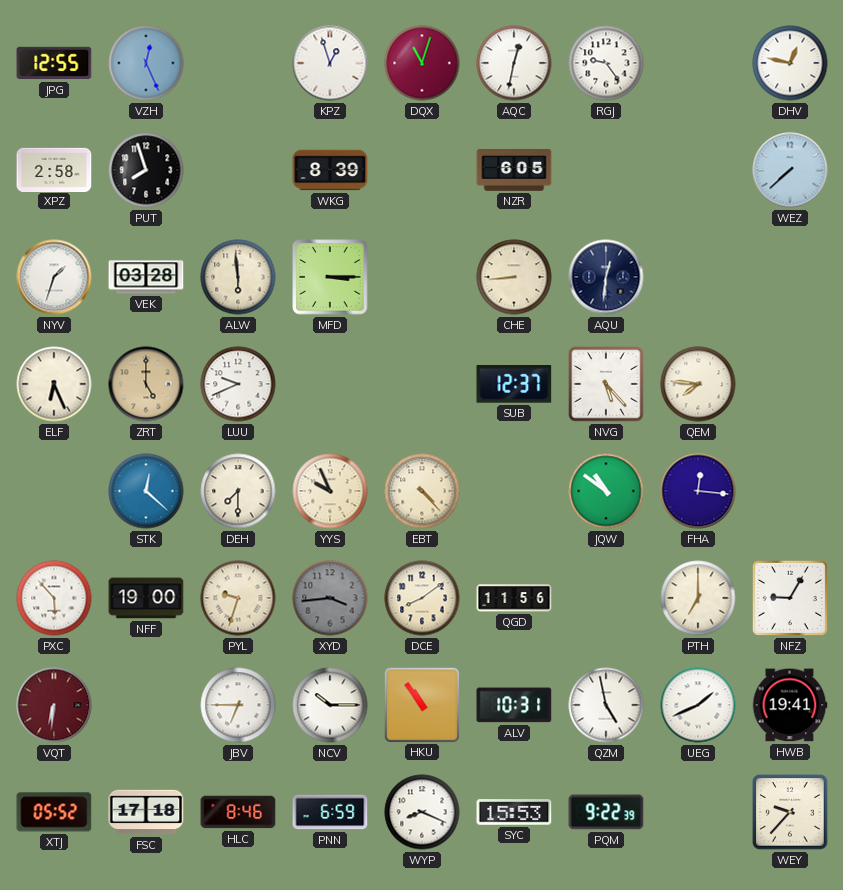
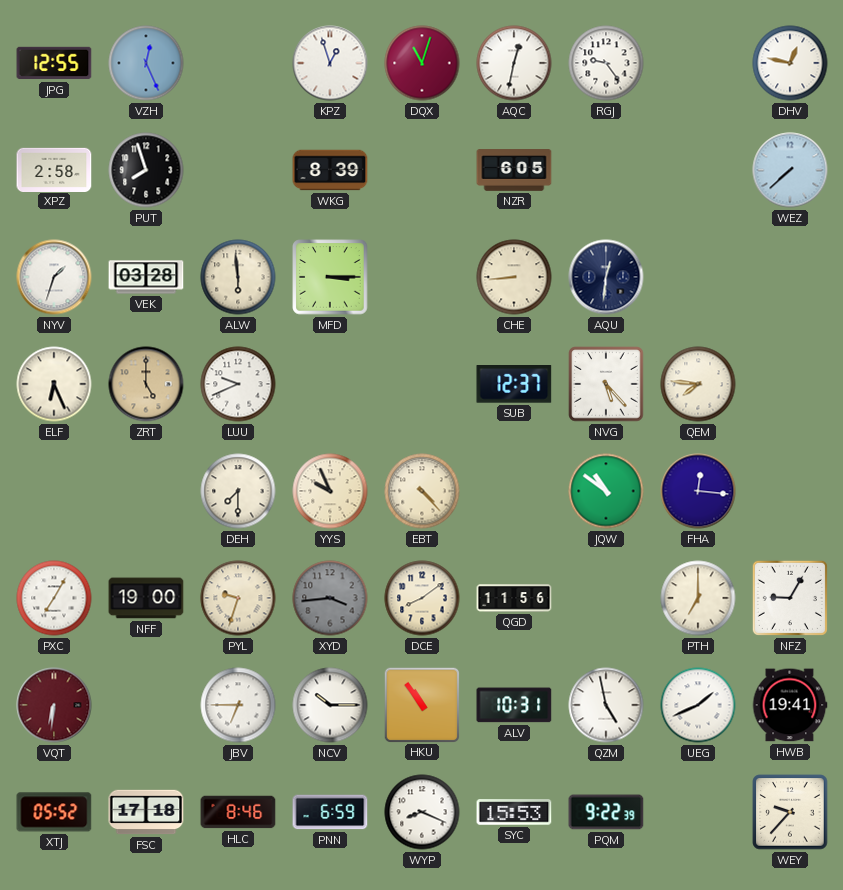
STK: 12:22 -> none
PXC: 5:53 -> 7:05
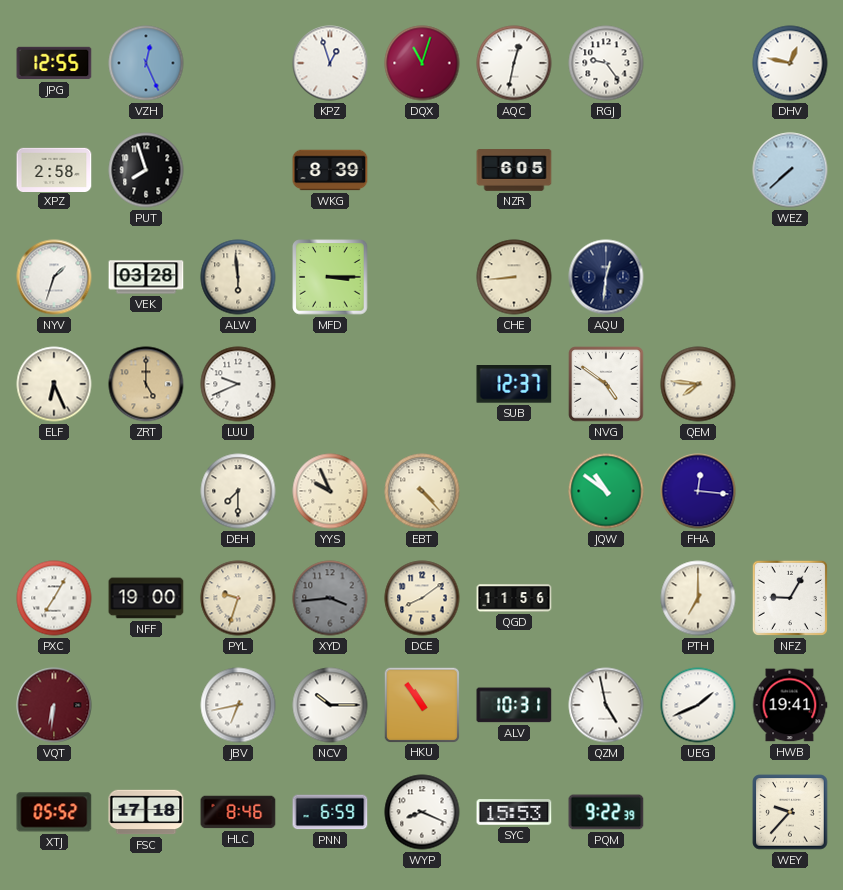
NVG: 5:23 -> 4:51
JBV: 6:45 -> 6:43
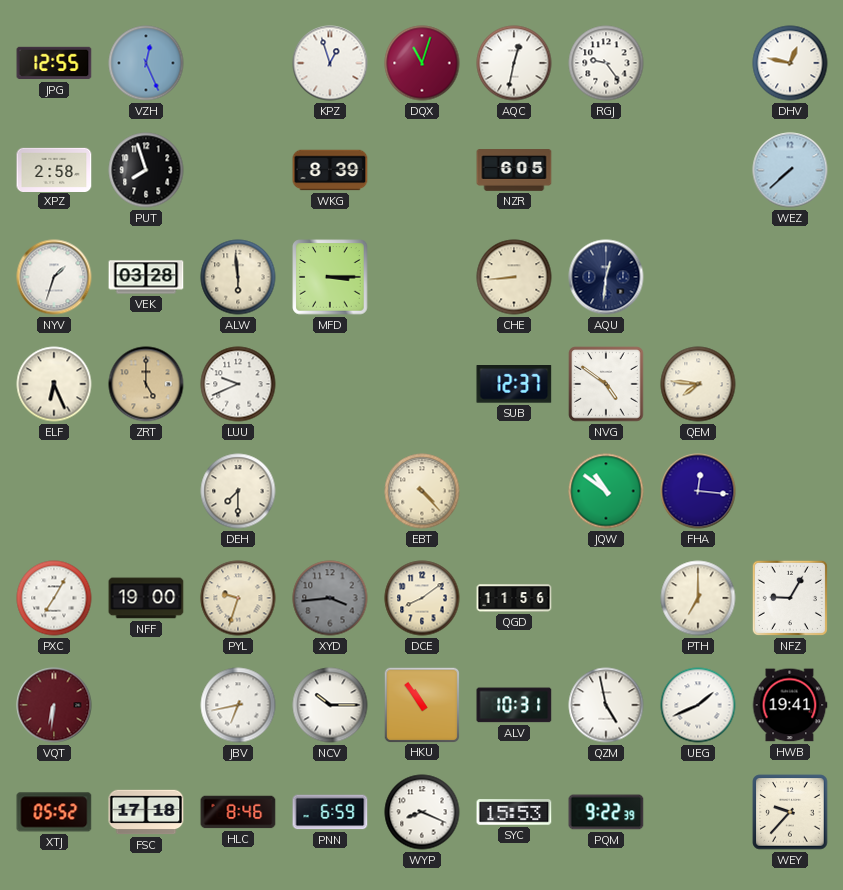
YYS: 9:56 -> none
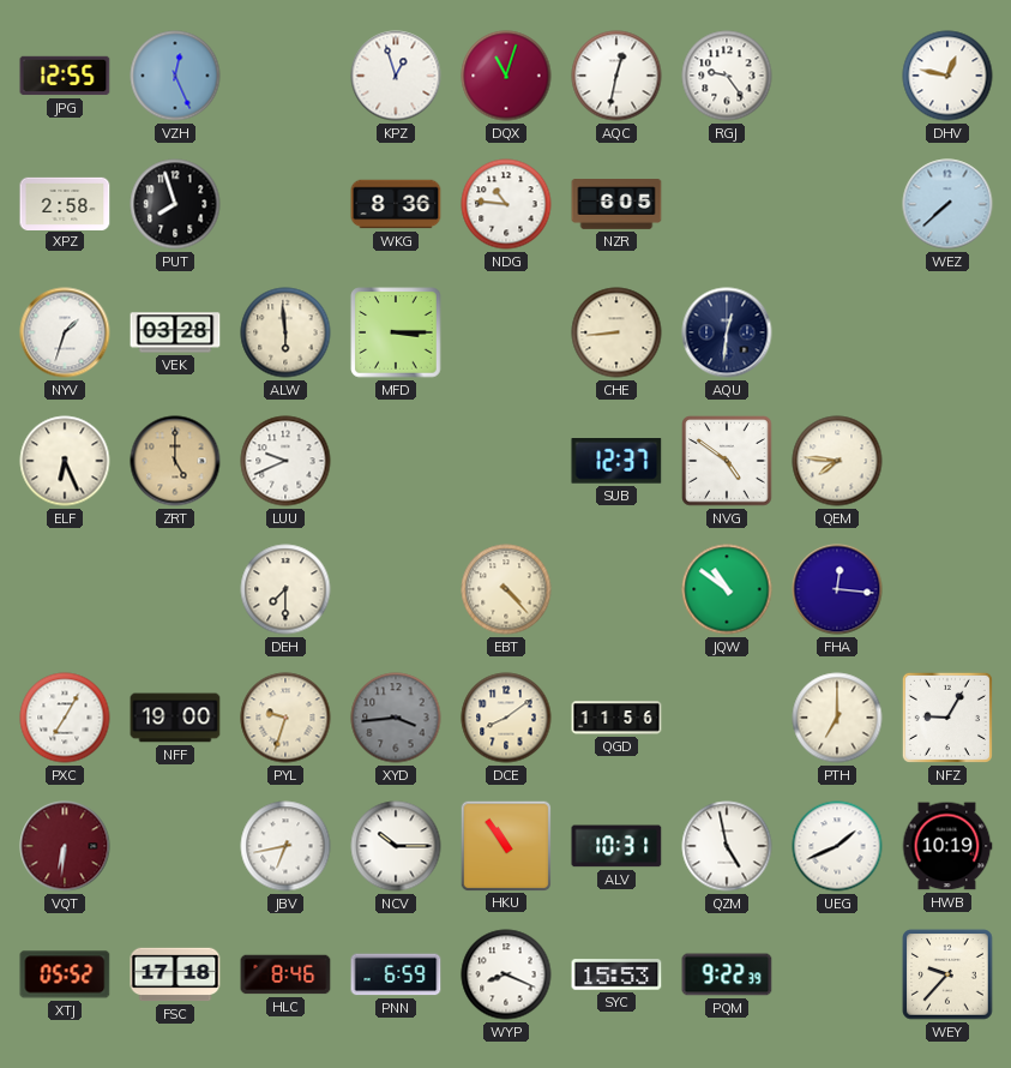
WKG: 8:39 -> 8:36
NDG: none -> 10:46
HWB: 19:41 -> 10:19
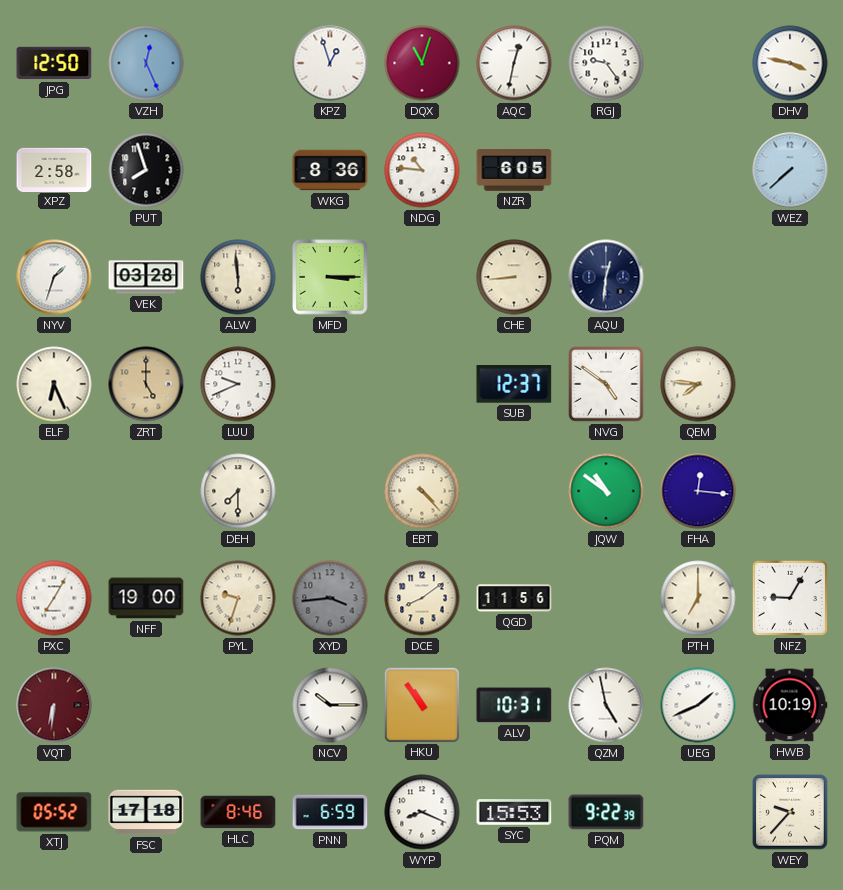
JPG: 12:55 -> 12:50
DHV: 12:47 -> 3:47
JBV: 6:43 -> none
